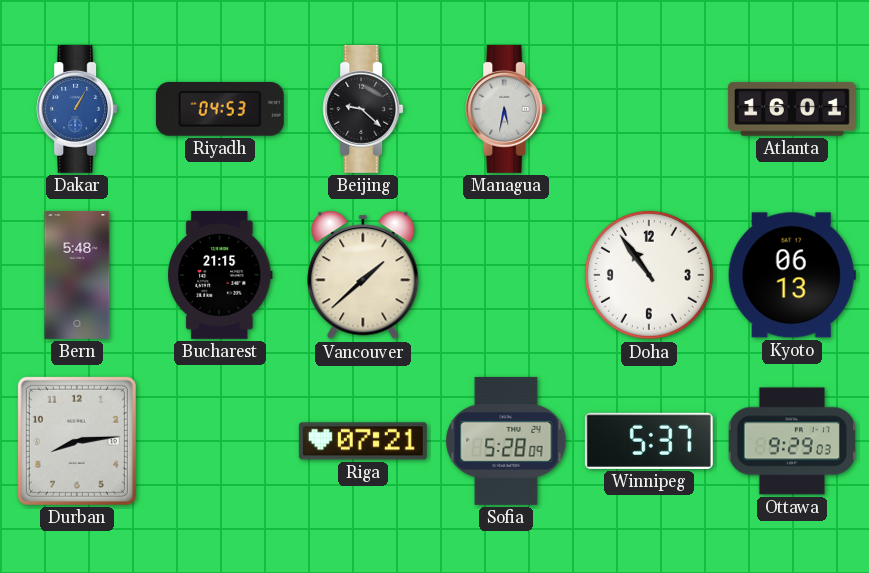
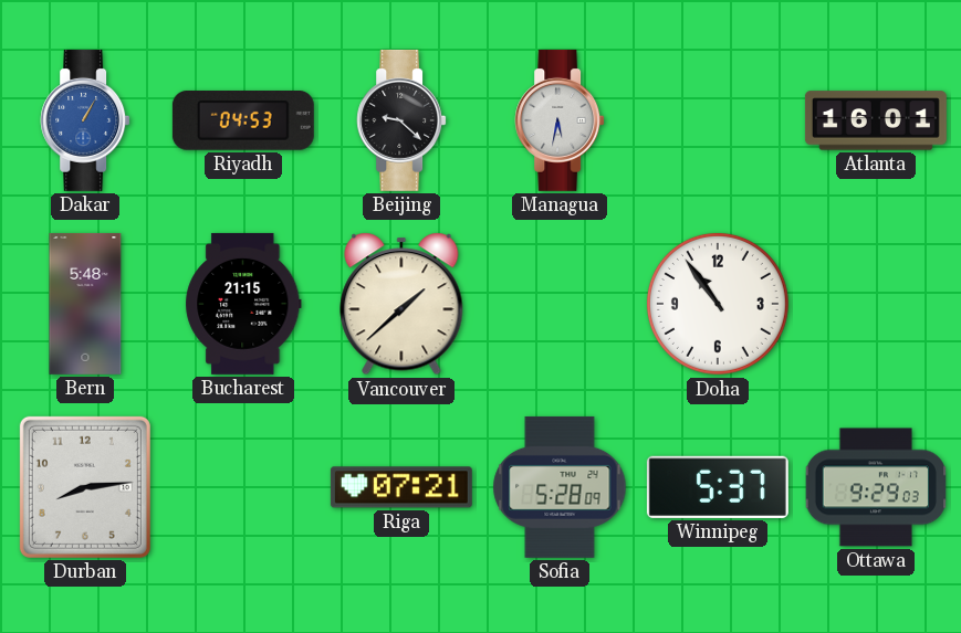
Kyoto: 06:13 -> none
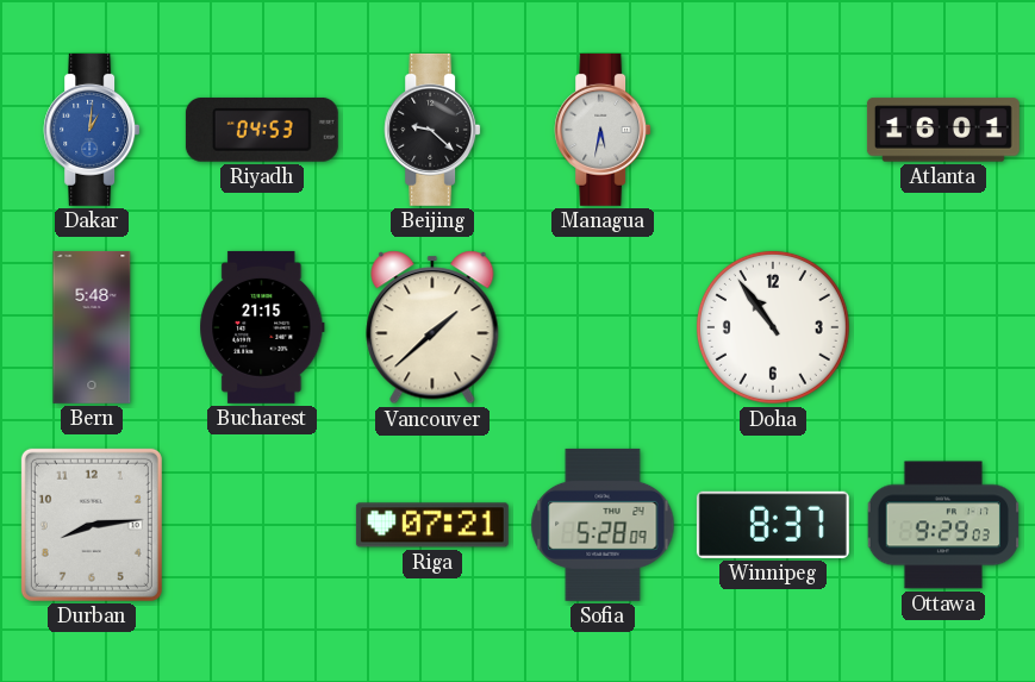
Dakar: 1:05 -> 1:01
Winnipeg: 5:37 -> 8:37
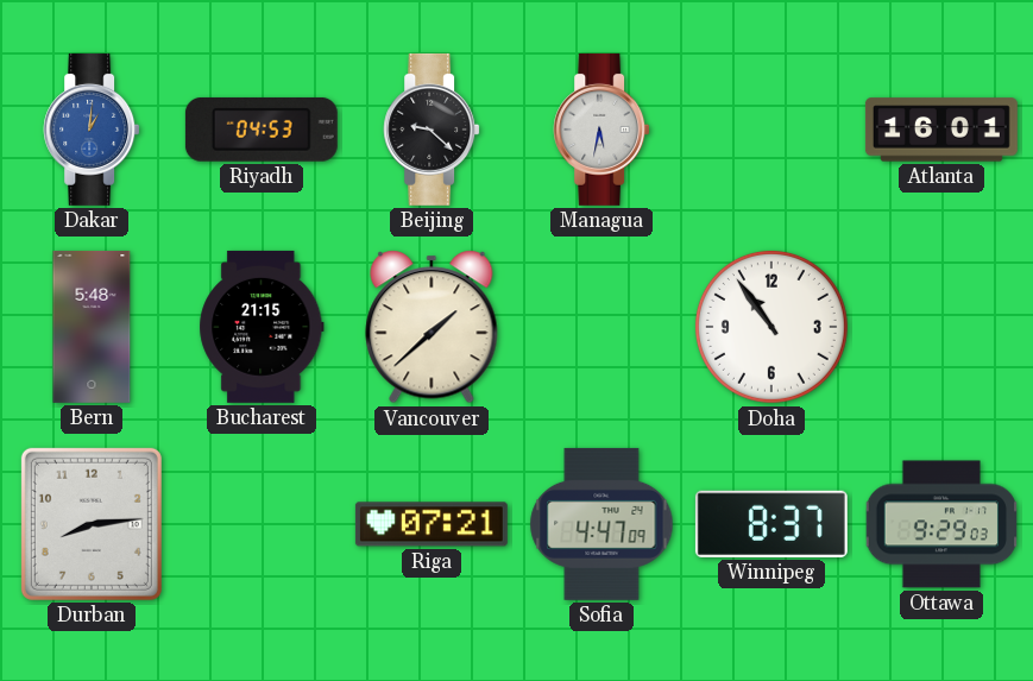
Sofia: 5:28 -> 4:47
